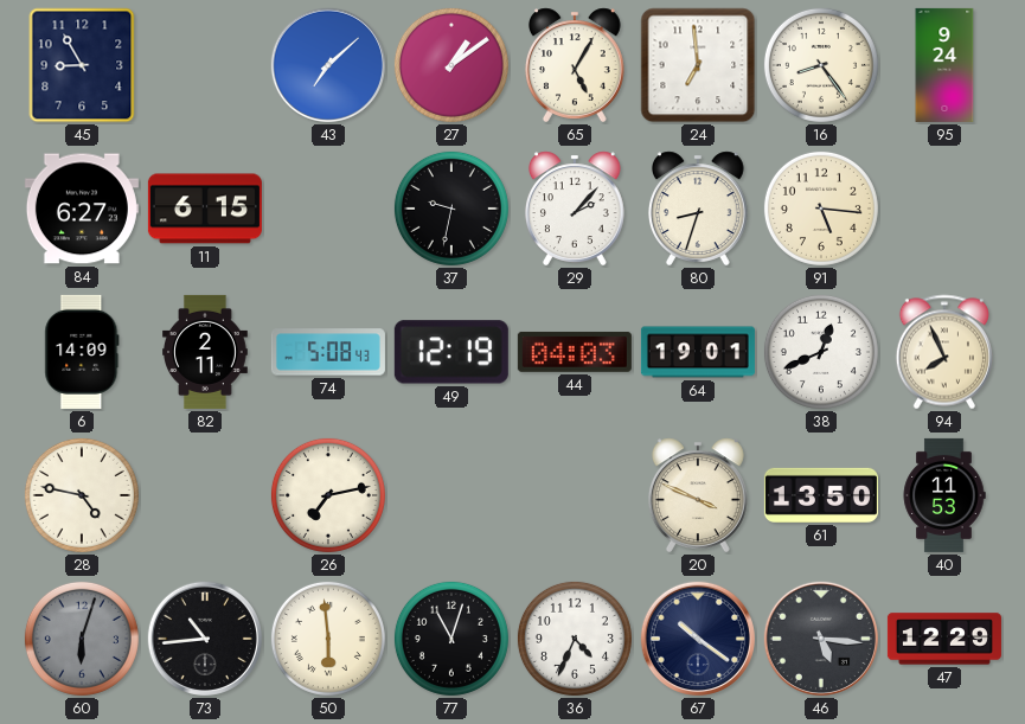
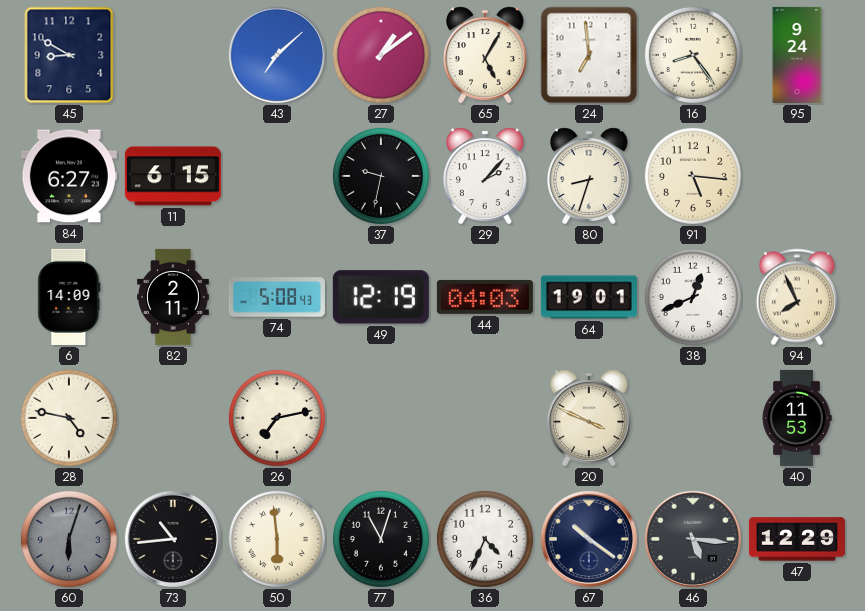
45: 8:55 -> 8:50
61: 13:50 -> none
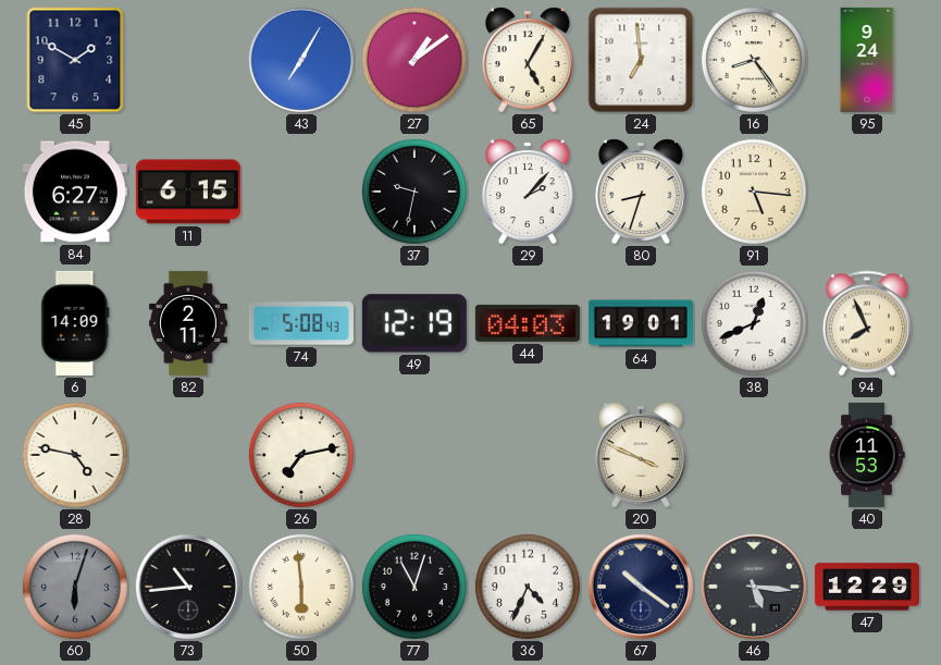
45: 8:50 -> 1:50
43: 7:08 -> 7:05
